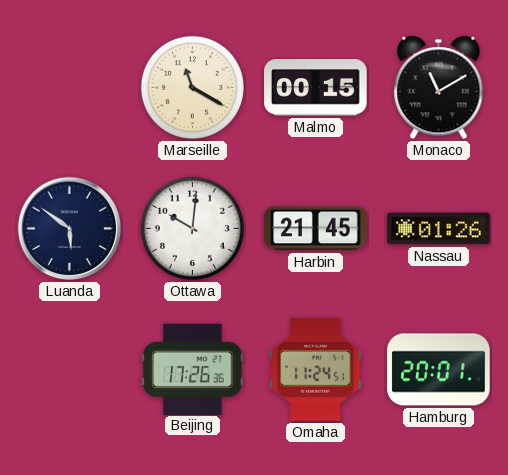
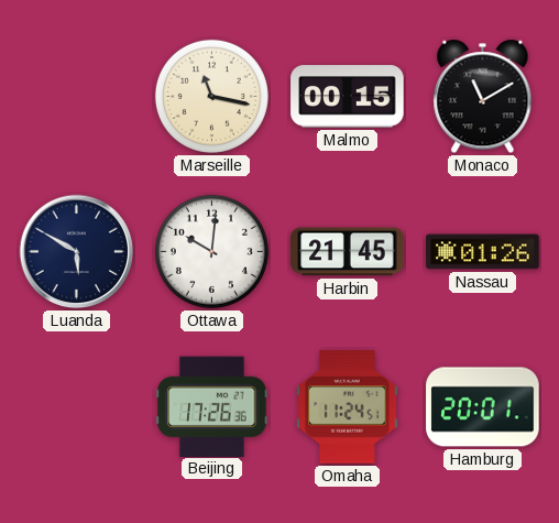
Marseille: 11:20 -> 11:17
Luanda: 5:51 -> 5:50
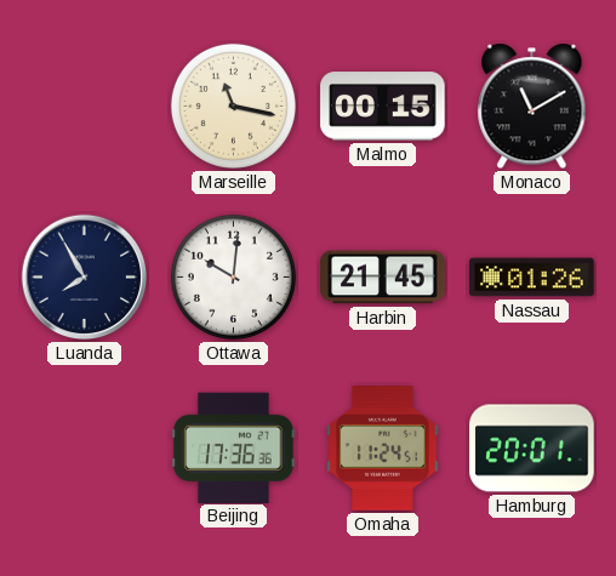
Luanda: 5:50 -> 7:55
Beijing: 17:26 -> 17:36
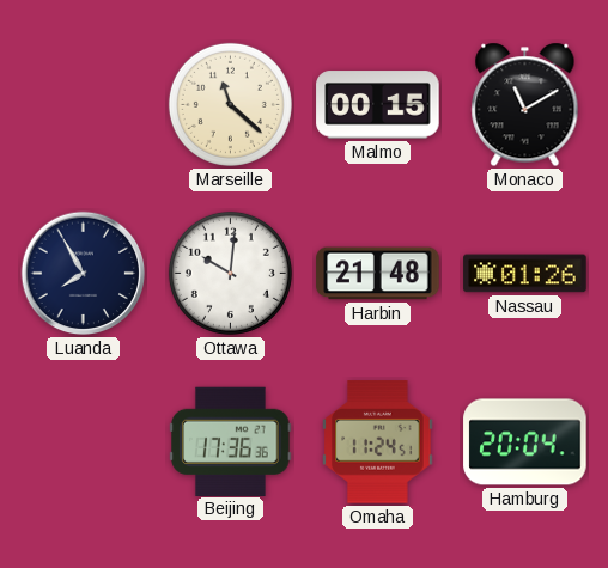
Marseille: 11:17 -> 11:22
Harbin: 21:45 -> 21:48
Hamburg: 20:01 -> 20:04
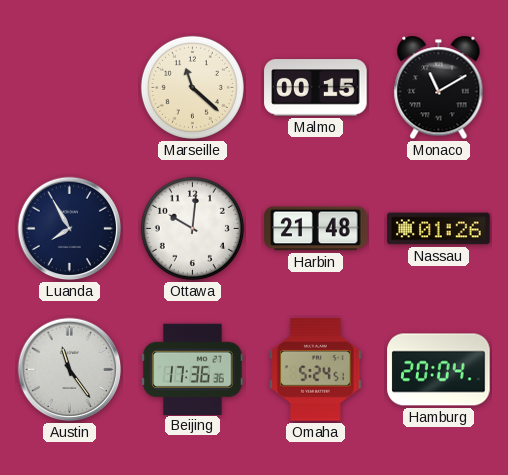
Austin: none -> 11:24
Omaha: 11:24 -> 5:24
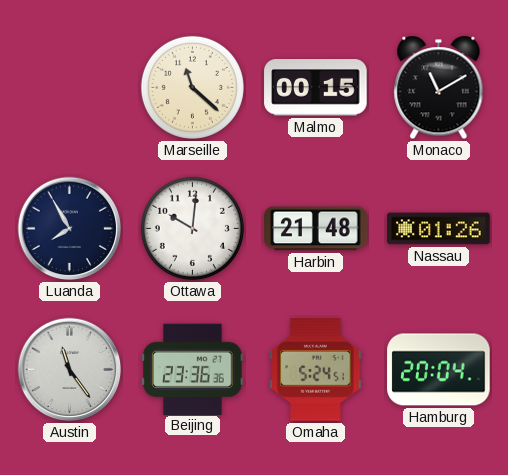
Beijing: 17:36 -> 23:36
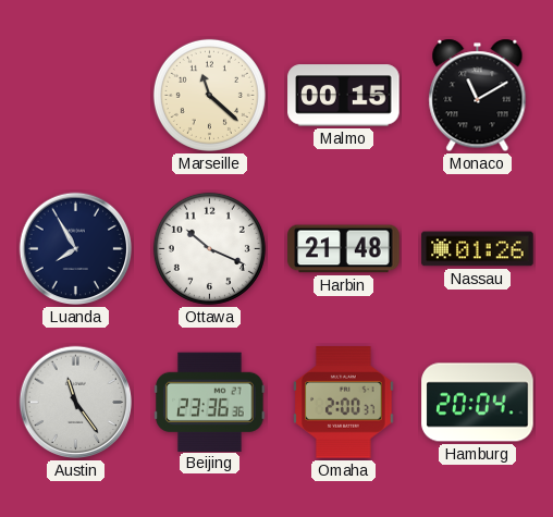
Ottawa: 10:01 -> 10:19
Omaha: 5:24 -> 2:00
